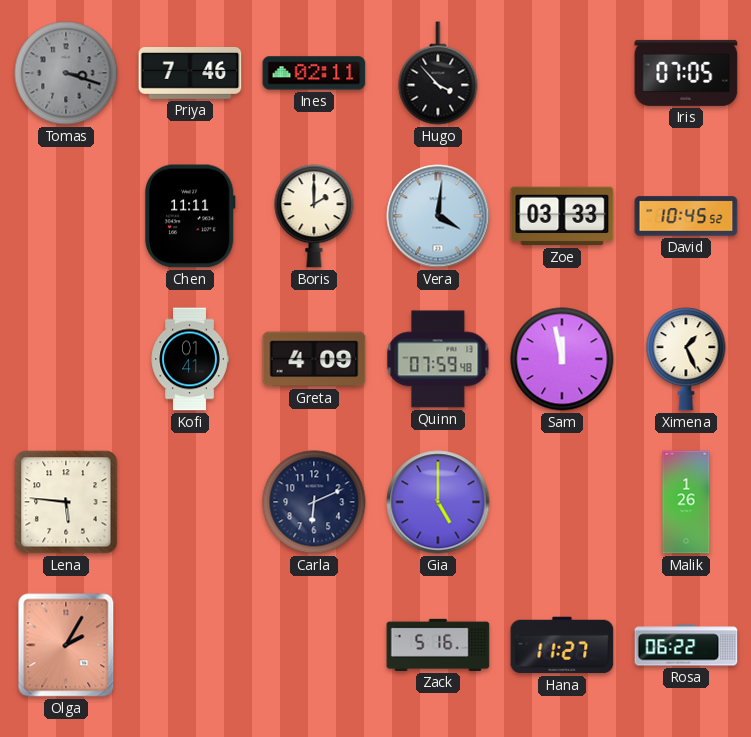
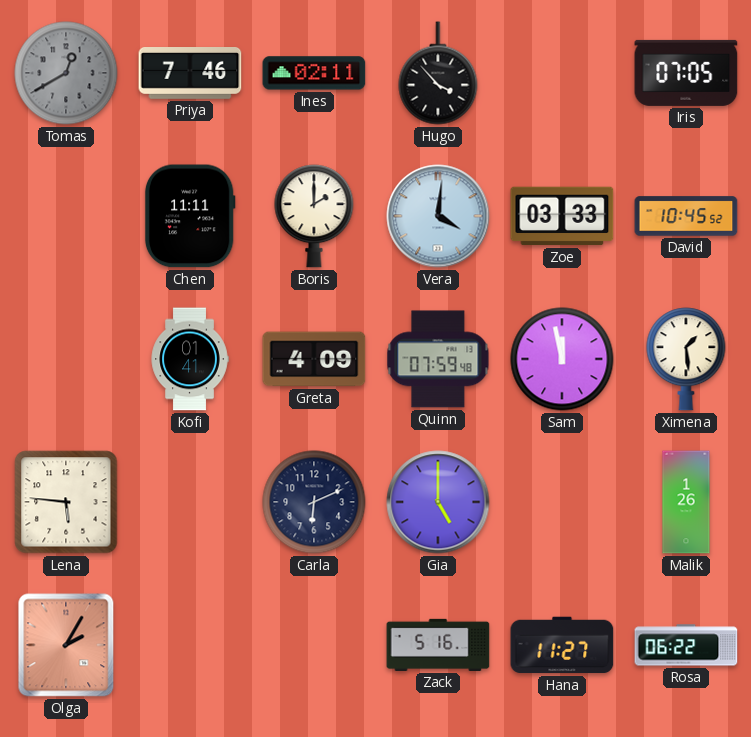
Tomas: 3:18 -> 12:40
Ximena: 1:26 -> 1:29
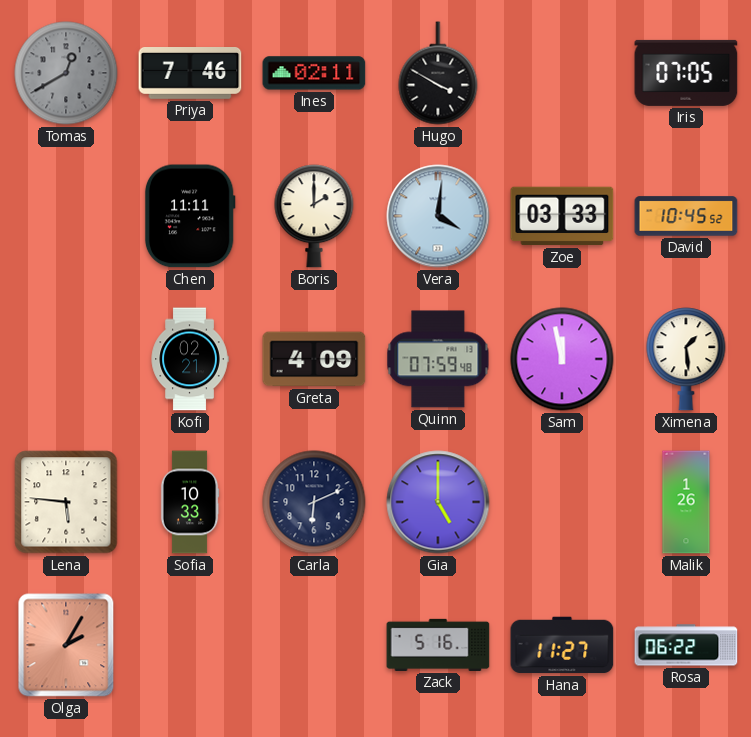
Hugo: 3:53 -> 3:50
Kofi: 01:41 -> 02:21
Sofia: none -> 10:33
